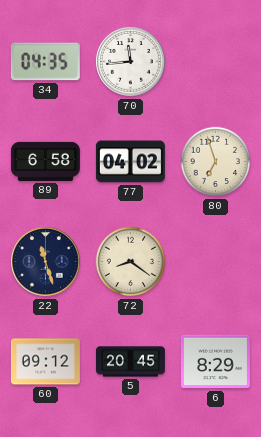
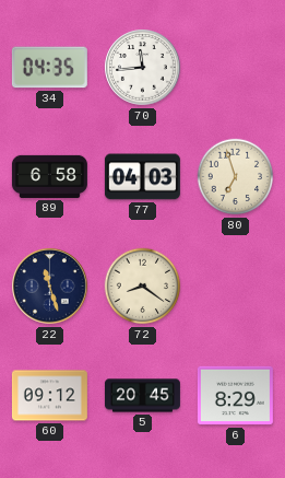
77: 04:02 -> 04:03
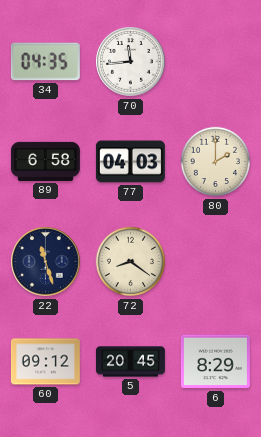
80: 6:57 -> 2:00
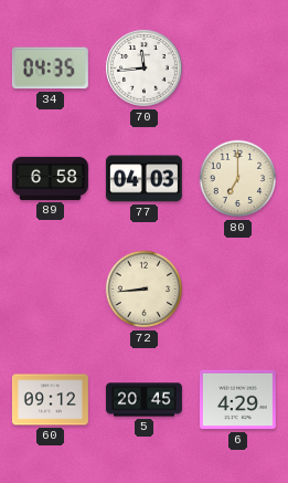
80: 2:00 -> 7:00
22: 11:27 -> none
72: 8:21 -> 8:44
6: 8:29 -> 4:29
